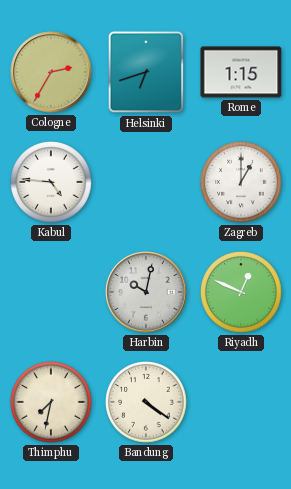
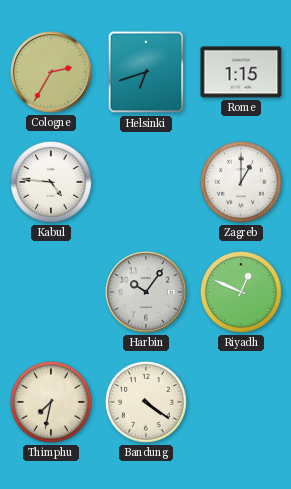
Harbin: 10:02 -> 10:06
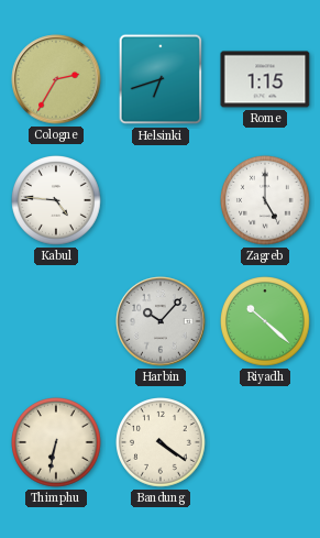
Zagreb: 1:00 -> 5:00
Harbin: 10:06 -> 10:07
Riyadh: 12:49 -> 10:22
Thimphu: 7:32 -> 6:32
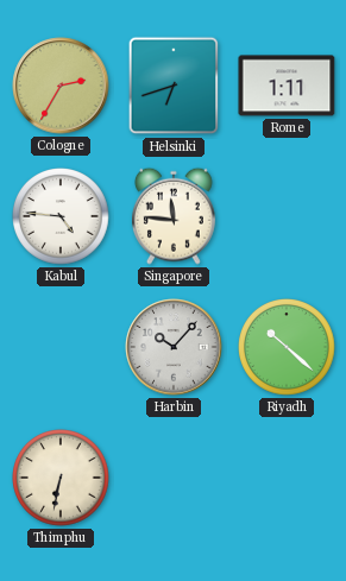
Rome: 1:15 -> 1:11
Singapore: none -> 11:46
Zagreb: 5:00 -> none
Bandung: 4:21 -> none
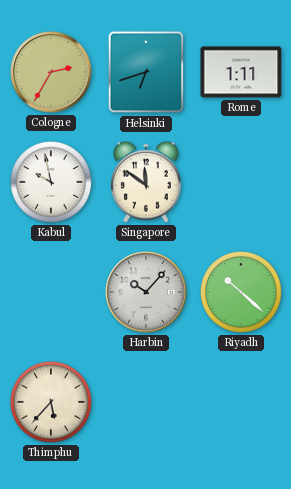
Kabul: 4:46 -> 9:58
Singapore: 11:46 -> 11:51
Thimphu: 6:32 -> 5:37
